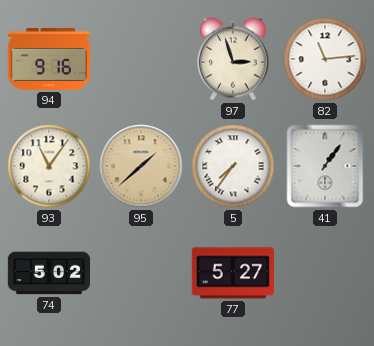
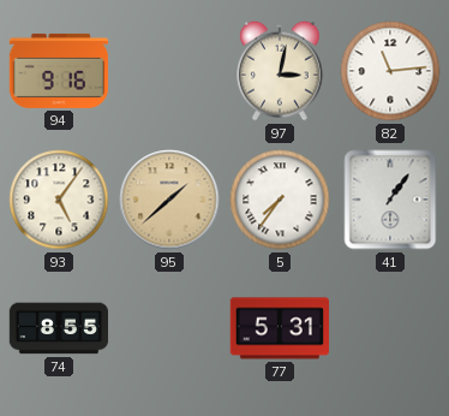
97: 2:57 -> 3:02
93: 11:06 -> 5:06
74: 5:02 -> 8:55
77: 5:27 -> 5:31
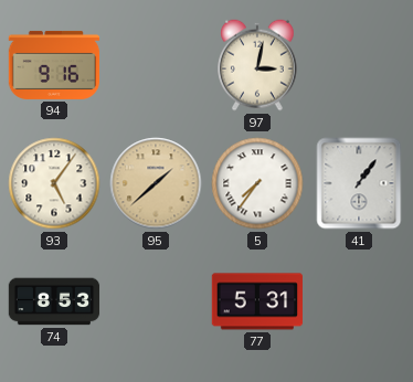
82: 11:14 -> none
74: 8:55 -> 8:53
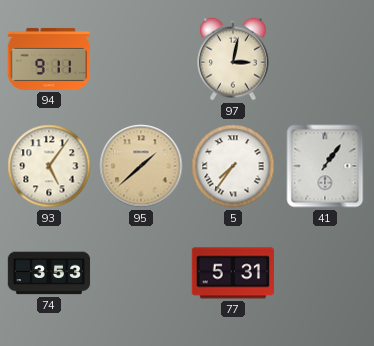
94: 9:16 -> 9:11
74: 8:53 -> 3:53
